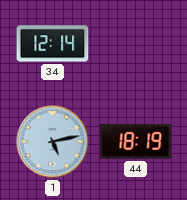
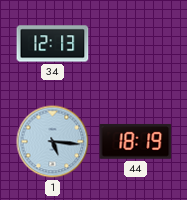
34: 12:14 -> 12:13
1: 5:13 -> 5:16
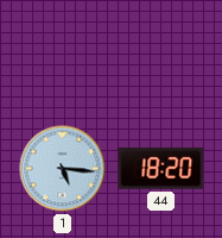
34: 12:13 -> none
44: 18:19 -> 18:20
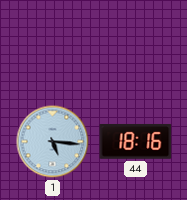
44: 18:20 -> 18:16
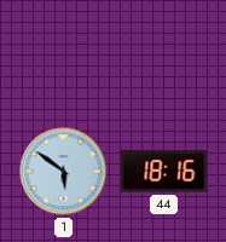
1: 5:16 -> 5:51
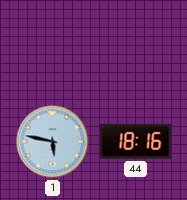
1: 5:51 -> 5:47
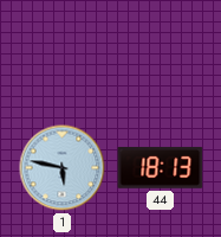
44: 18:16 -> 18:13
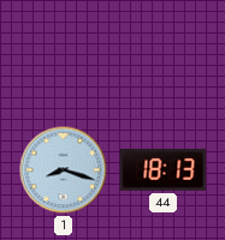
1: 5:47 -> 8:18
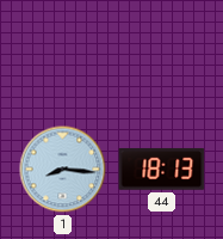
1: 8:18 -> 8:16
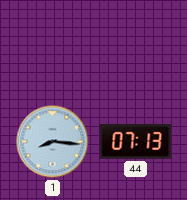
44: 18:13 -> 07:13
